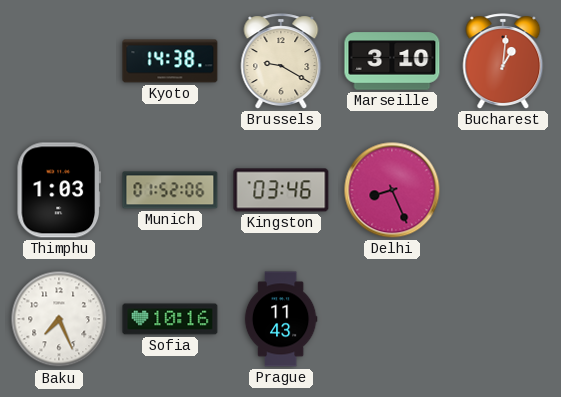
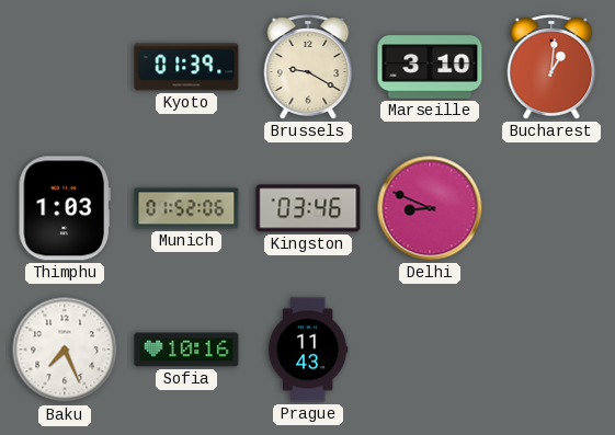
Kyoto: 14:38 -> 01:39
Delhi: 8:26 -> 8:49
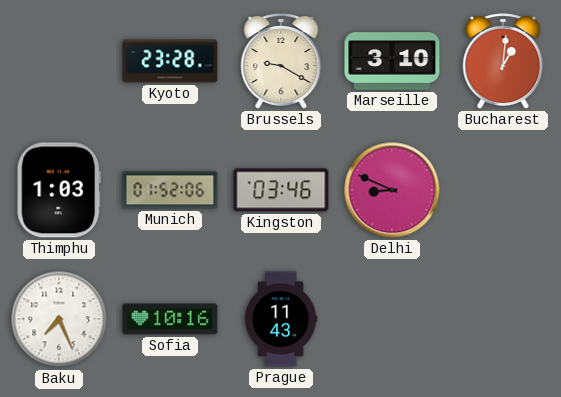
Kyoto: 01:39 -> 23:28
